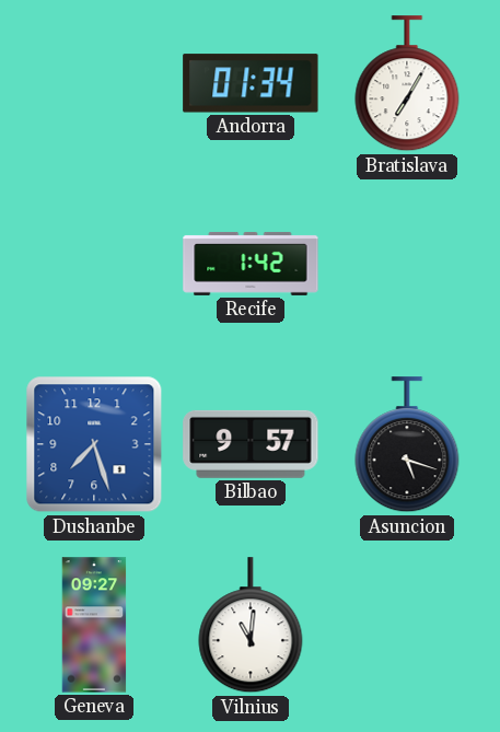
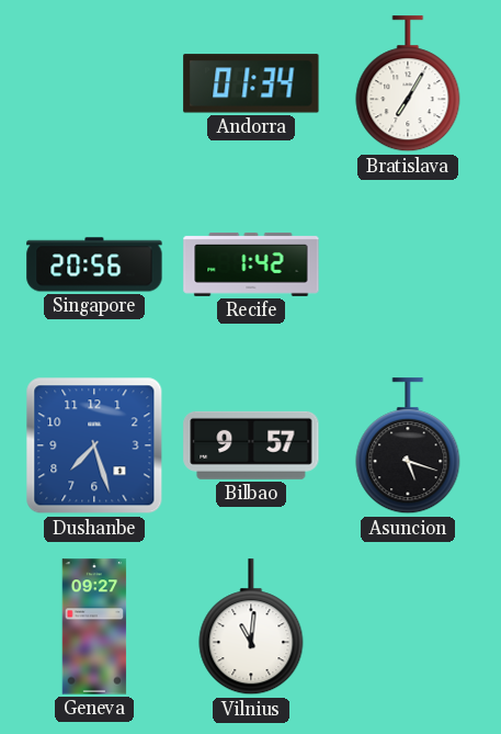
Singapore: none -> 20:56
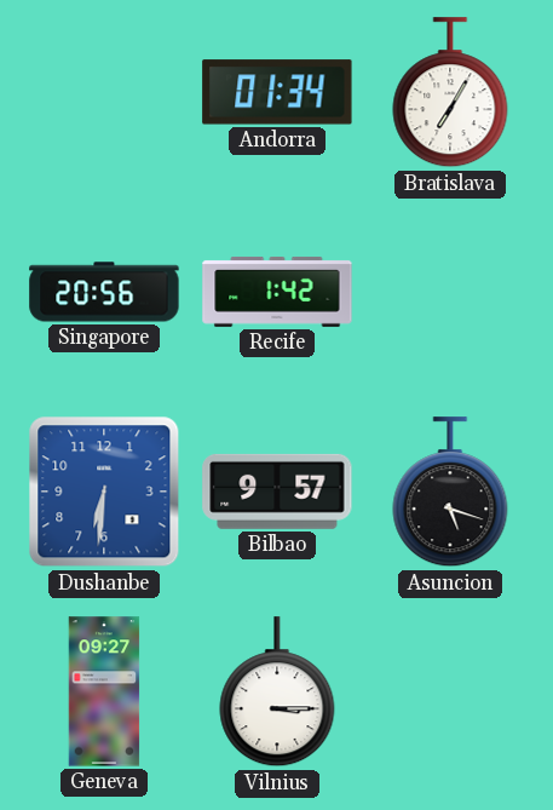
Dushanbe: 7:27 -> 6:31
Vilnius: 11:01 -> 3:15
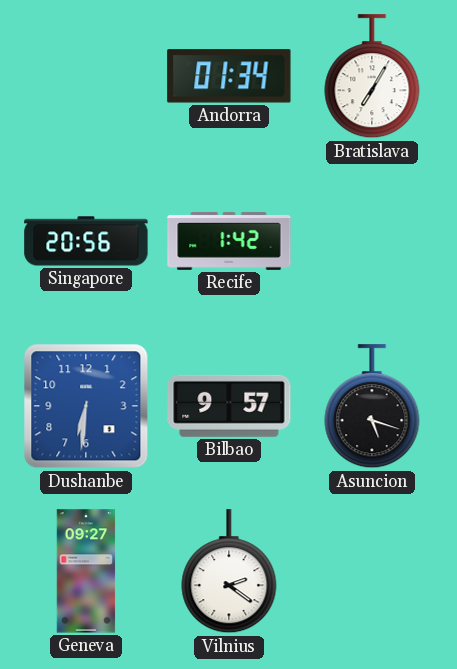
Vilnius: 3:15 -> 2:21
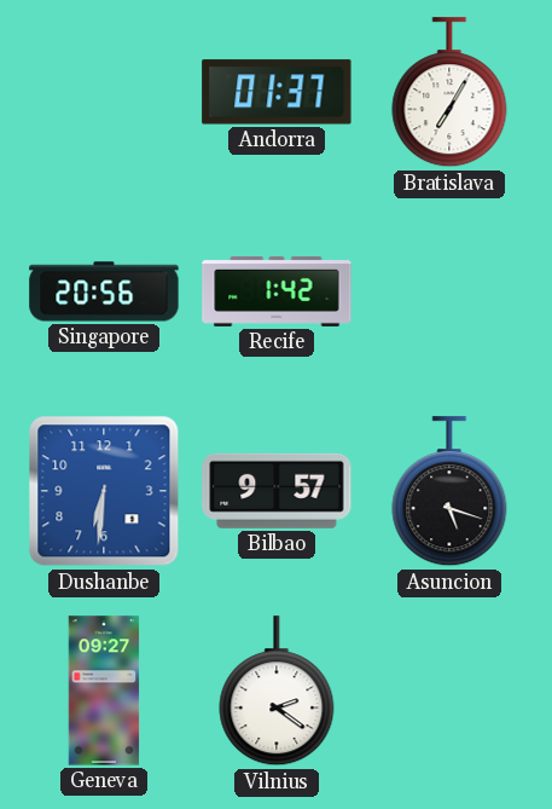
Andorra: 01:34 -> 01:37
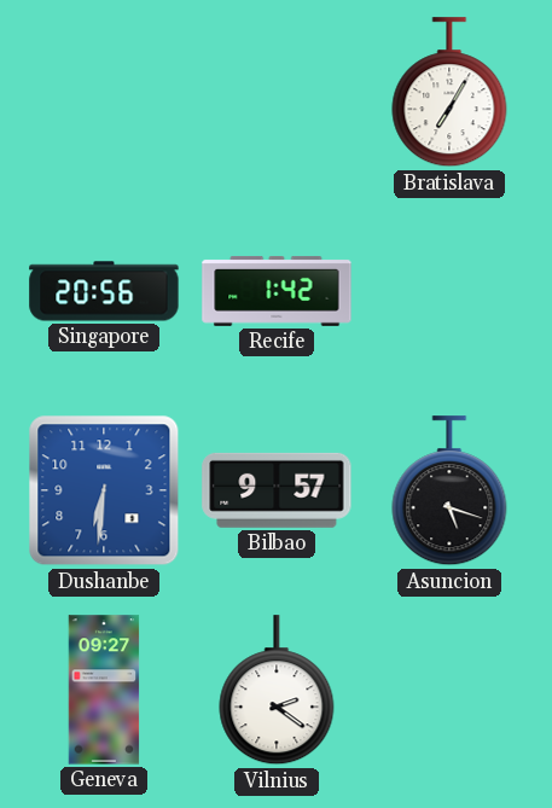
Andorra: 01:37 -> none
